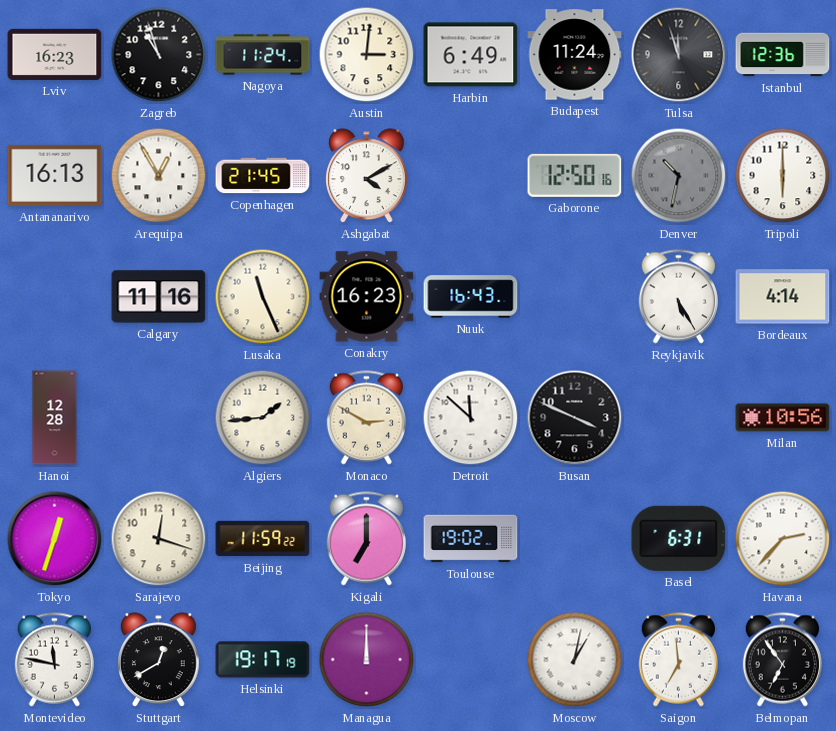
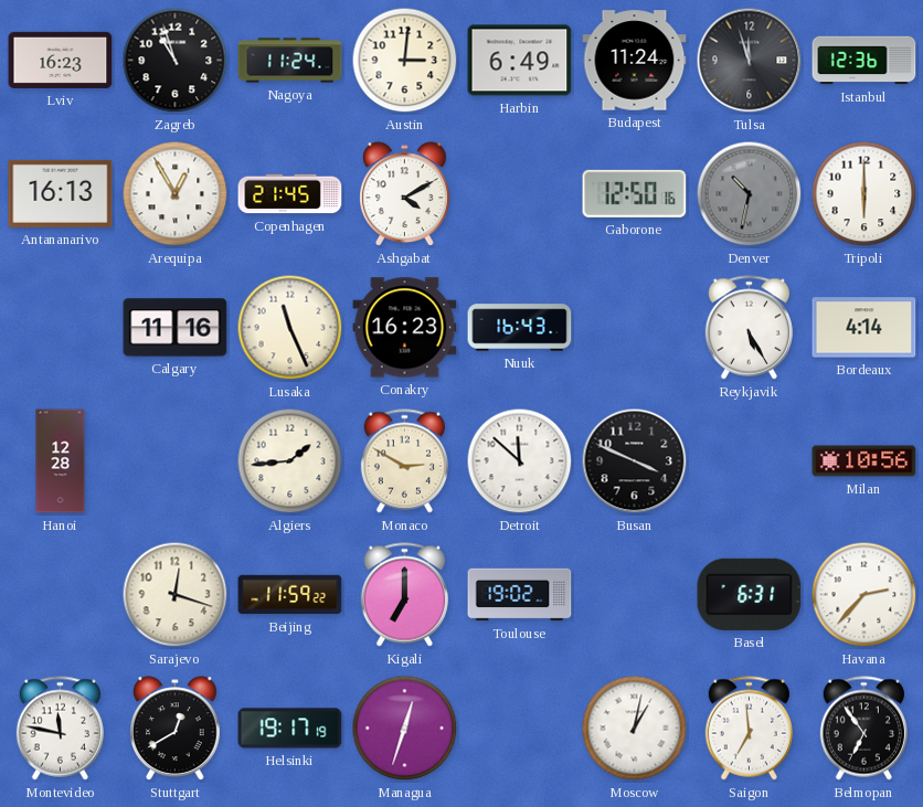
Tokyo: 12:33 -> none
Managua: 12:00 -> 12:33
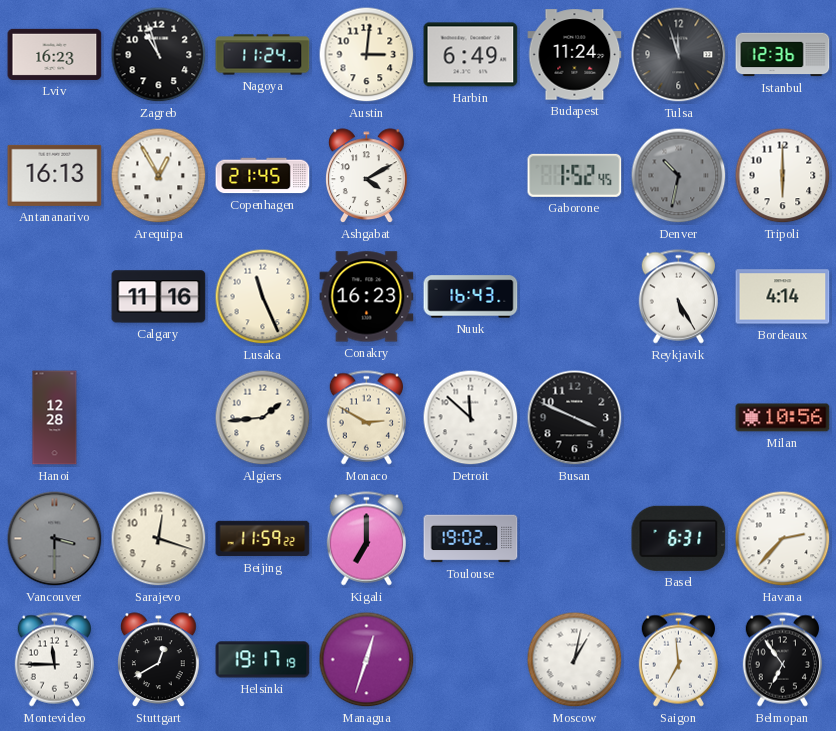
Gaborone: 12:50 -> 1:52
Vancouver: none -> 3:30
Montevideo: 11:47 -> 11:45
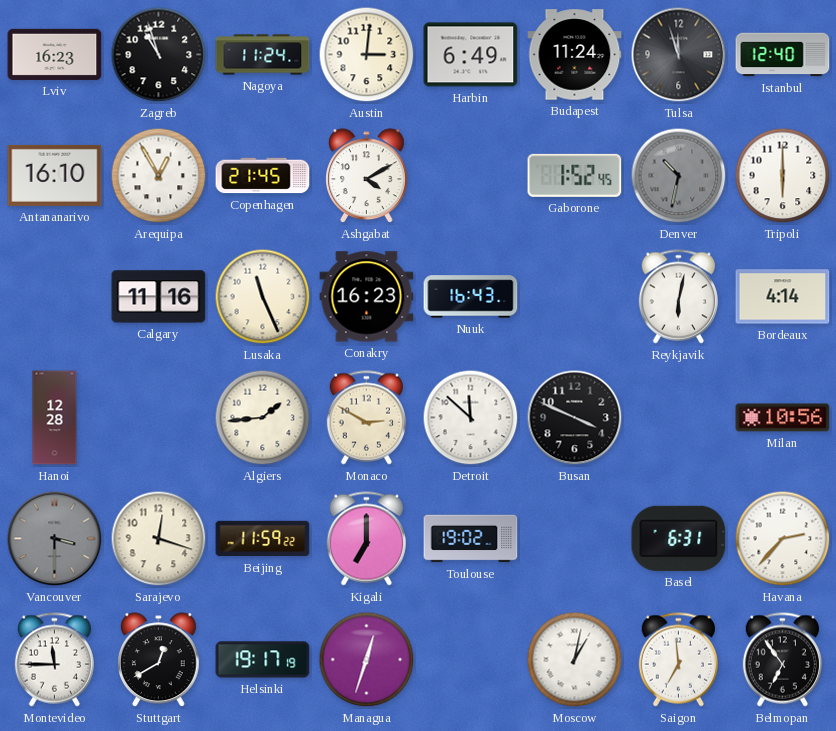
Istanbul: 12:36 -> 12:40
Antananarivo: 16:13 -> 16:10
Reykjavik: 5:25 -> 6:02
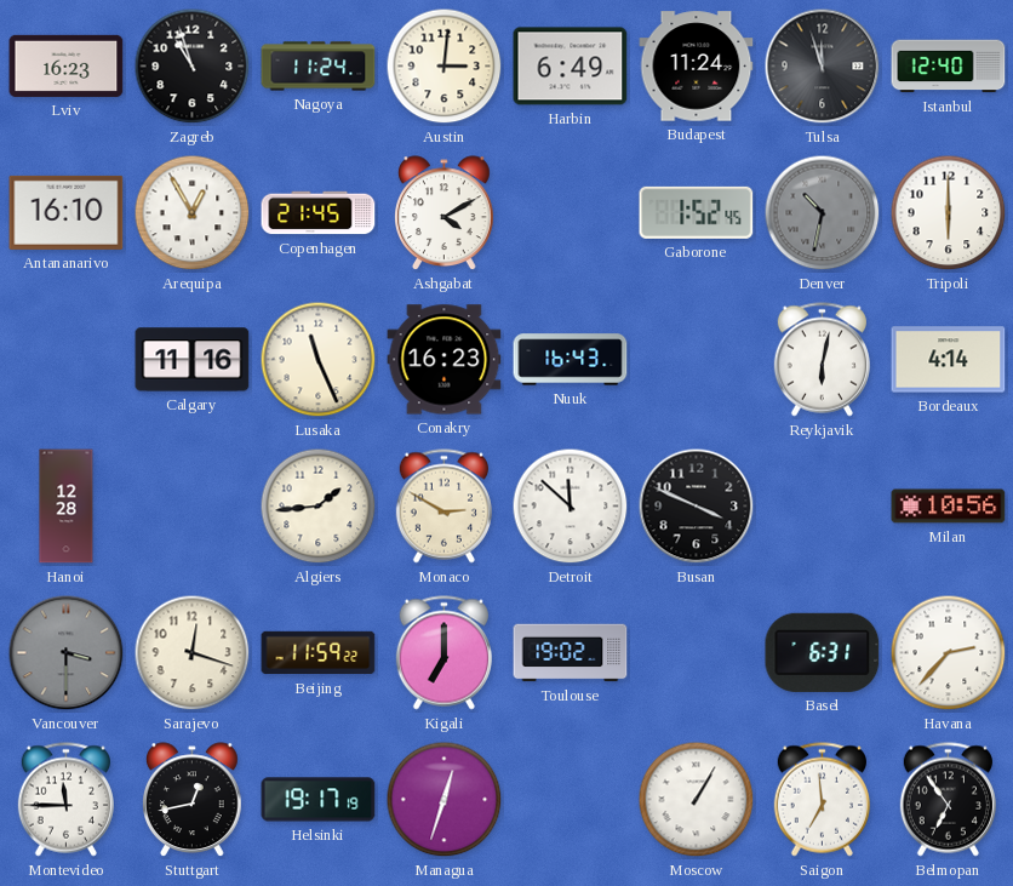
Stuttgart: 12:40 -> 12:43
Moscow: 1:02 -> 1:05
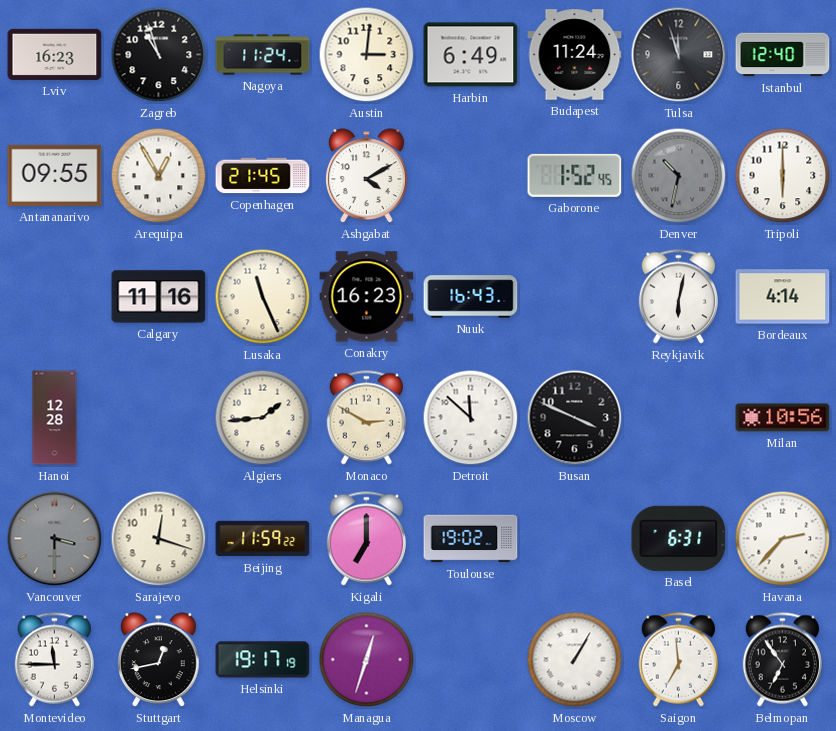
Antananarivo: 16:10 -> 09:55
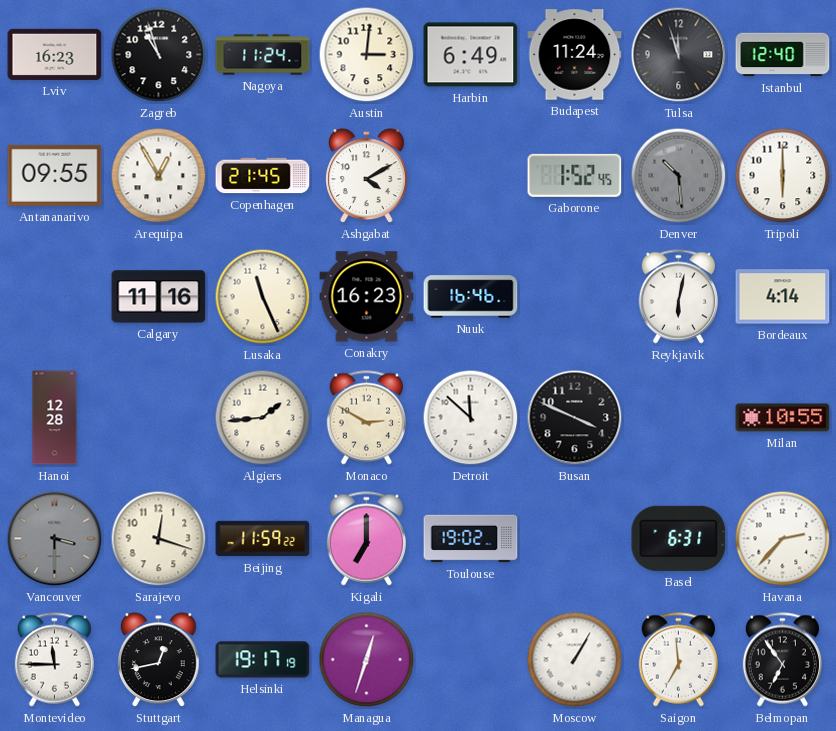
Denver: 10:32 -> 10:29
Nuuk: 16:43 -> 16:46
Milan: 10:56 -> 10:55
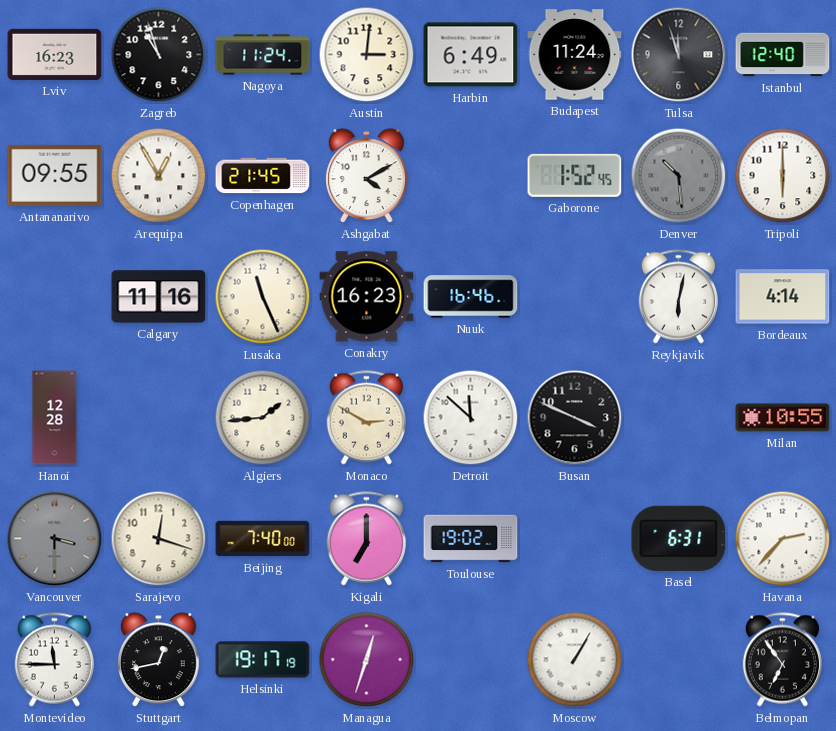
Beijing: 11:59 -> 7:40
Saigon: 6:59 -> none
